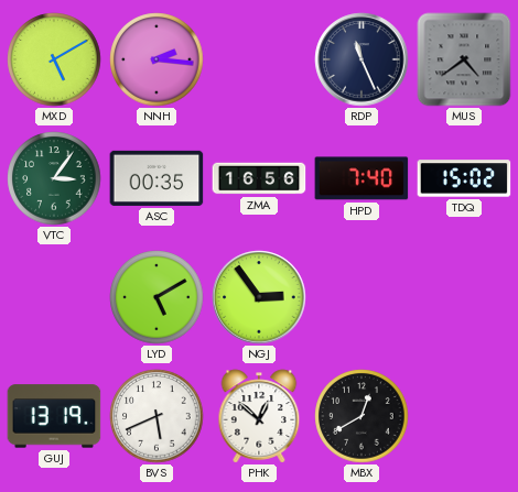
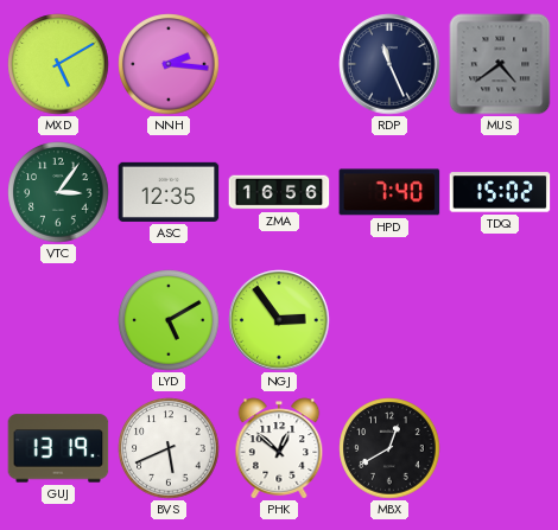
ASC: 00:35 -> 12:35
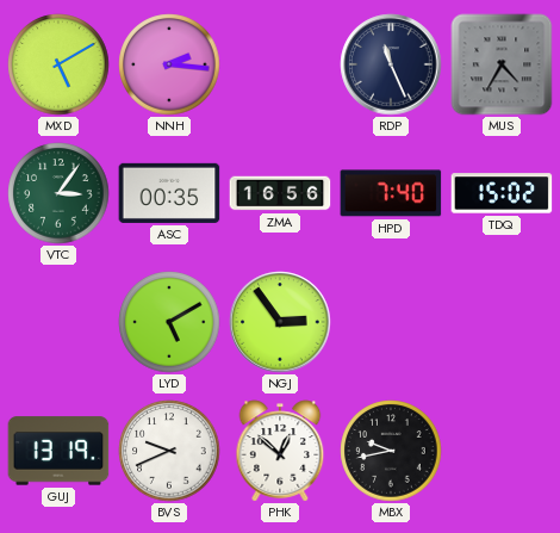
MUS: 4:39 -> 4:35
ASC: 12:35 -> 00:35
BVS: 5:41 -> 9:41
MBX: 12:40 -> 9:43
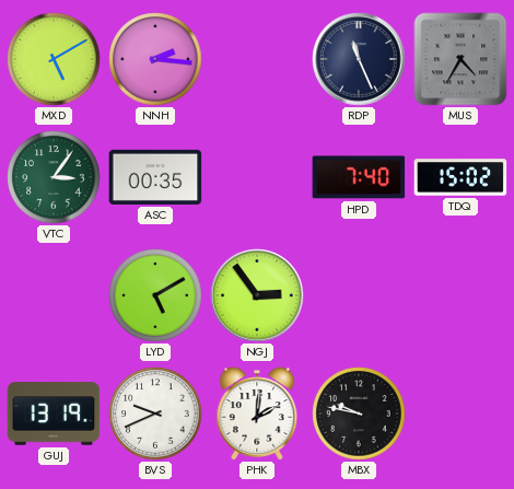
ZMA: 16:56 -> none
PHK: 12:52 -> 2:01
MBX: 9:43 -> 9:47
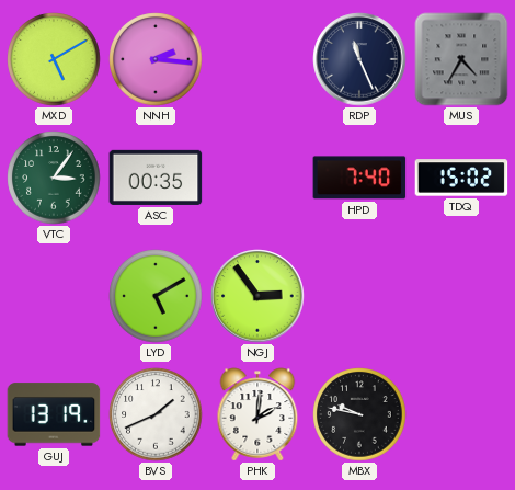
BVS: 9:41 -> 1:41
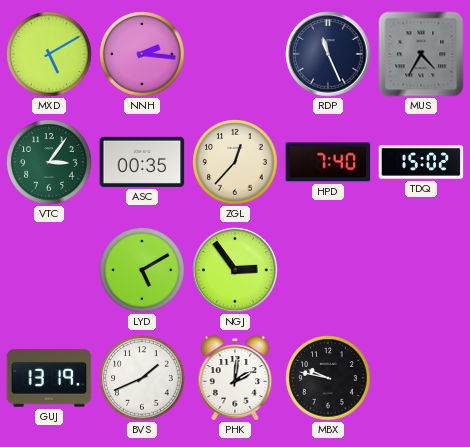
ZGL: none -> 12:37
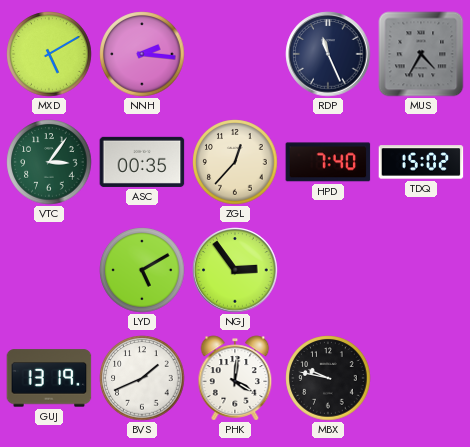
PHK: 2:01 -> 4:01
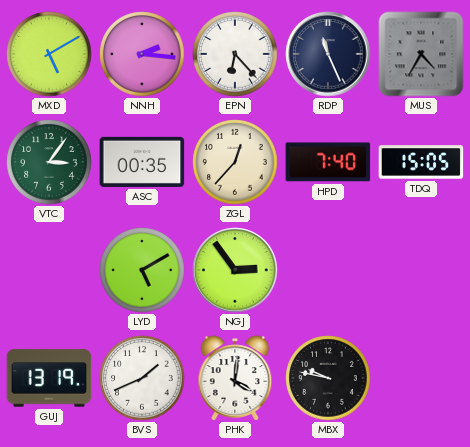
EPN: none -> 6:23
TDQ: 15:02 -> 15:05
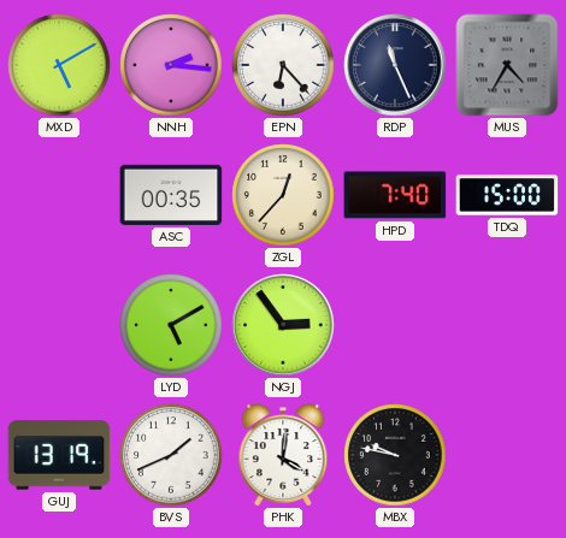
VTC: 3:06 -> none
TDQ: 15:05 -> 15:00
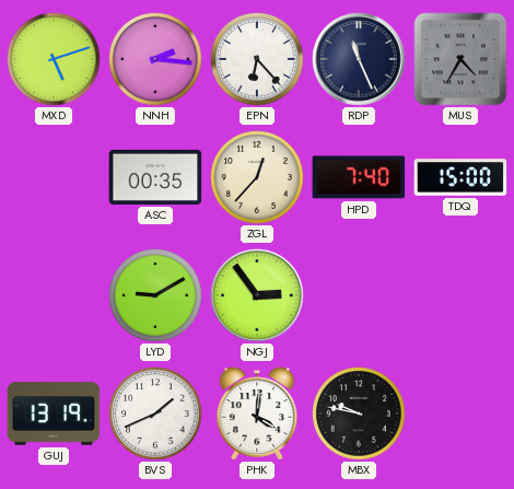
MXD: 5:10 -> 5:12
LYD: 5:10 -> 9:10
